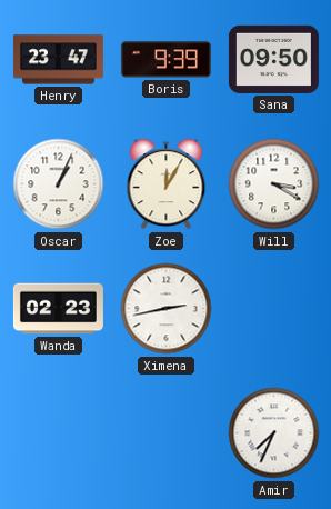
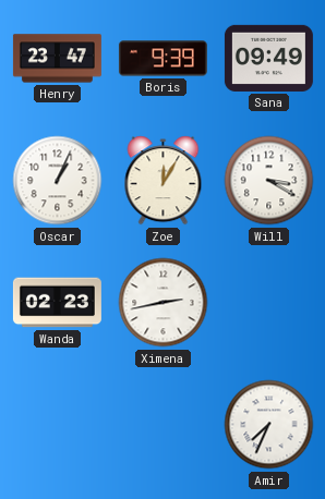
Sana: 09:50 -> 09:49
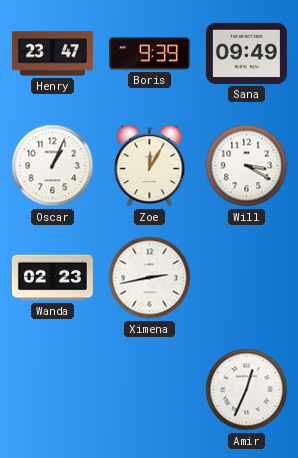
Amir: 7:34 -> 12:34
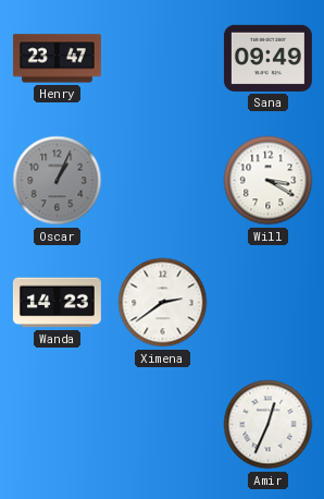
Boris: 9:39 -> none
Oscar dial: white -> grey
Zoe: 12:05 -> none
Wanda: 02:23 -> 14:23
Ximena: 2:43 -> 2:39
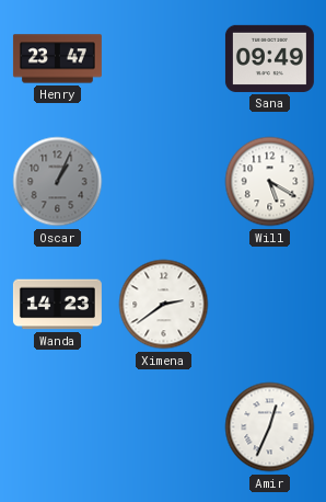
Will: 3:20 -> 5:20
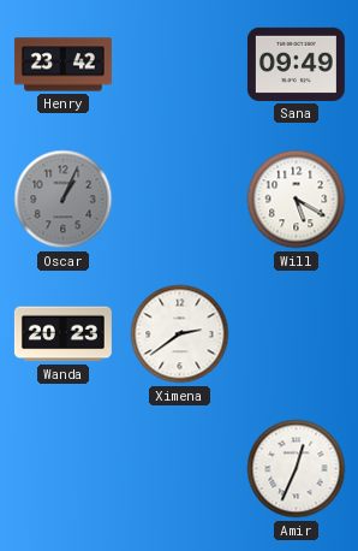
Henry: 23:47 -> 23:42
Wanda: 14:23 -> 20:23
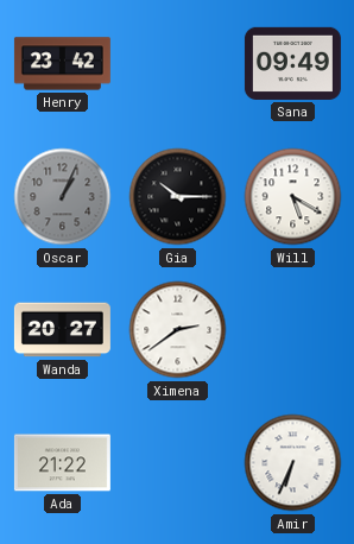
Gia: none -> 10:15
Wanda: 20:23 -> 20:27
Ada: none -> 21:22
Amir: 12:34 -> 6:34
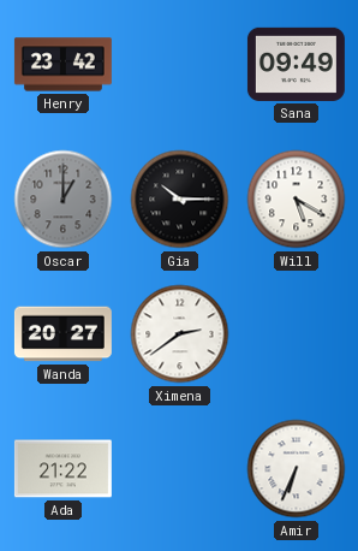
Oscar: 1:04 -> 1:00
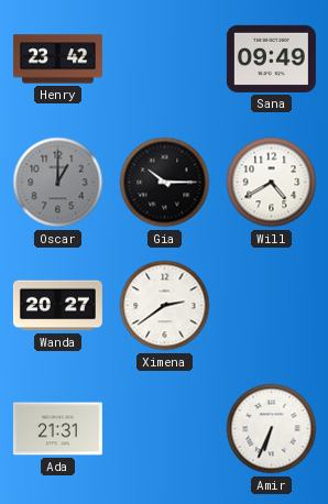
Will: 5:20 -> 4:40
Ada: 21:22 -> 21:31
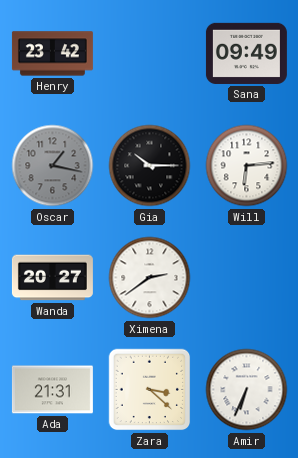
Oscar: 1:00 -> 1:17
Will: 4:40 -> 6:14
Zara: none -> 3:22
